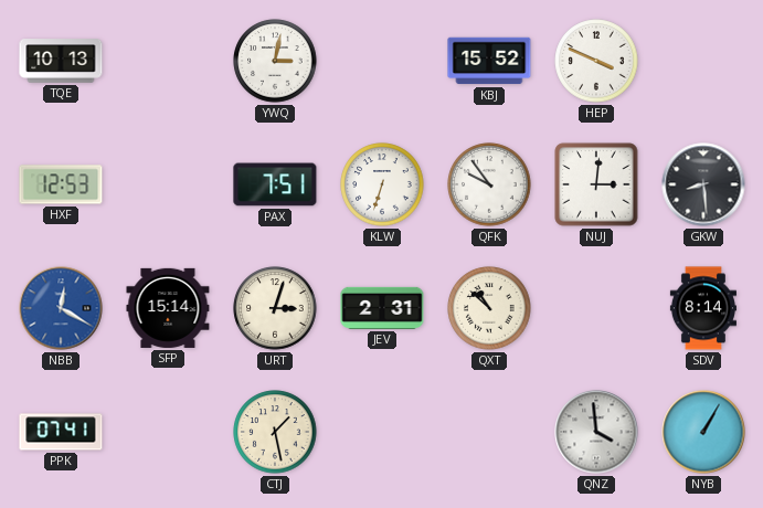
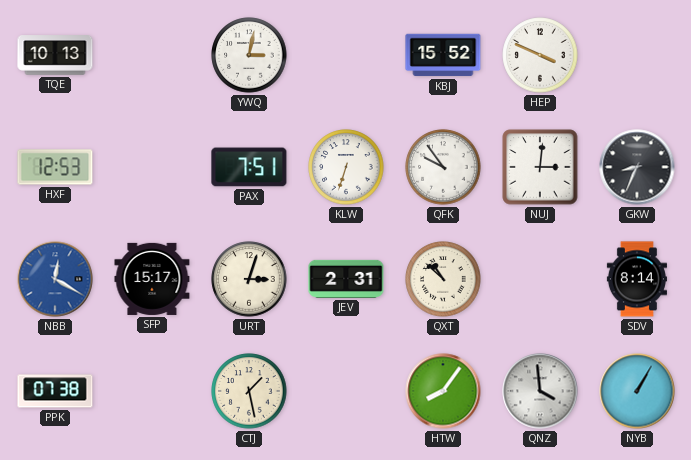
GKW: 8:29 -> 8:34
SFP: 15:14 -> 15:17
PPK: 07:41 -> 07:38
HTW: none -> 8:06
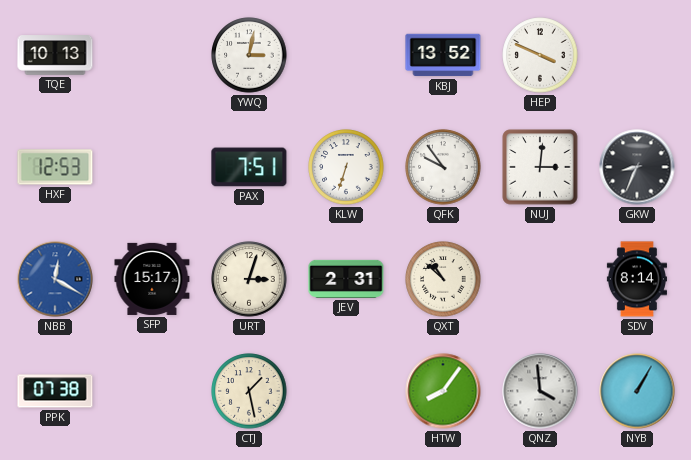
KBJ: 15:52 -> 13:52
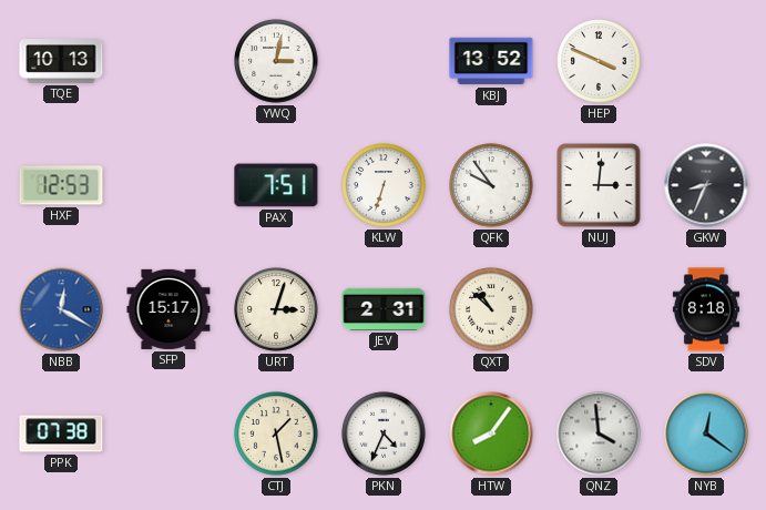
SDV: 8:14 -> 8:18
PKN: none -> 4:34
NYB: 1:05 -> 12:21
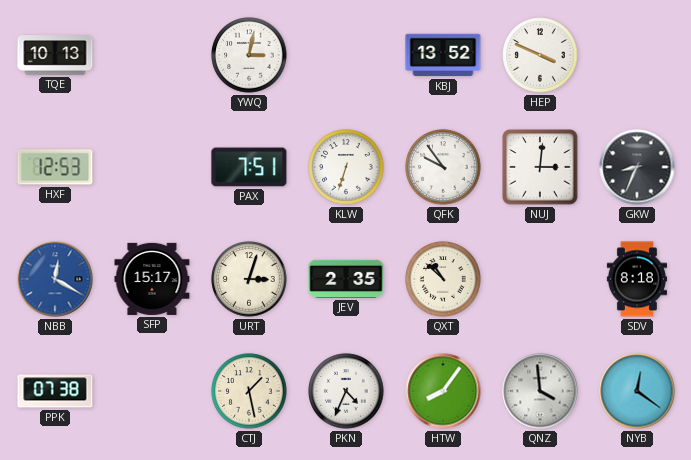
JEV: 2:31 -> 2:35
